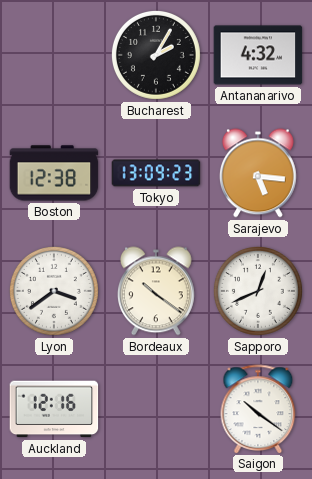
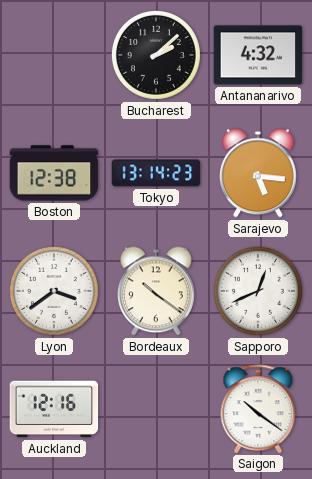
Bucharest: 2:05 -> 2:08
Tokyo: 13:09 -> 13:14
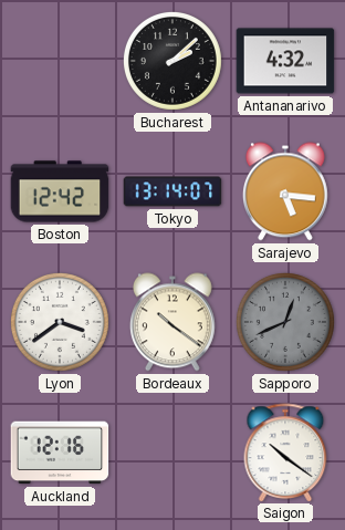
Boston: 12:38 -> 12:42
Tokyo: 13:14:23 -> 13:14:07
Sapporo dial: white -> grey
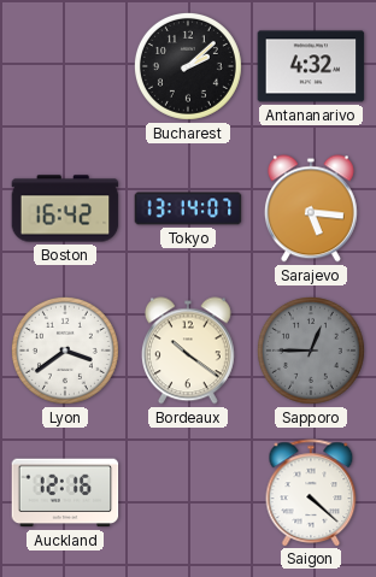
Boston: 12:42 -> 16:42
Sapporo: 12:41 -> 12:45
Saigon: 10:21 -> 4:22
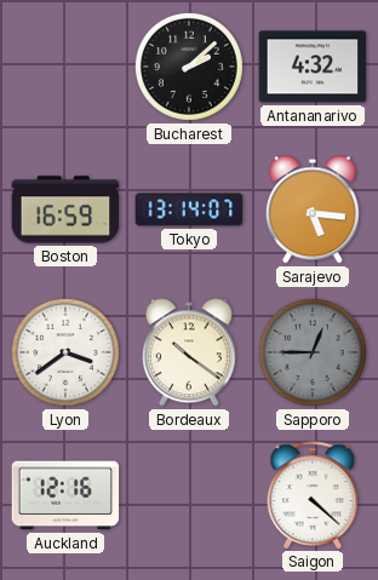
Boston: 16:42 -> 16:59
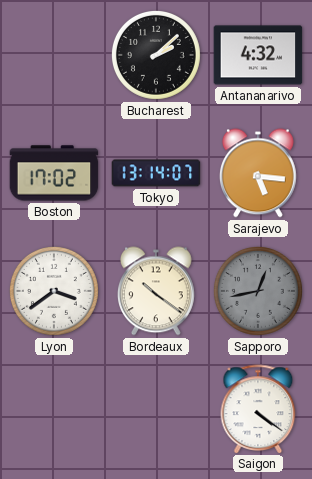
Boston: 16:59 -> 17:02
Sapporo: 12:45 -> 12:43
Auckland: 12:16 -> none
Saigon: 4:22 -> 4:21
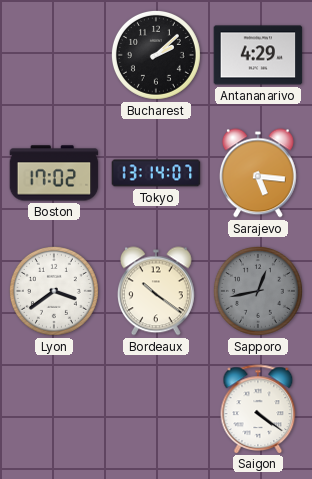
Antananarivo: 4:32 -> 4:29
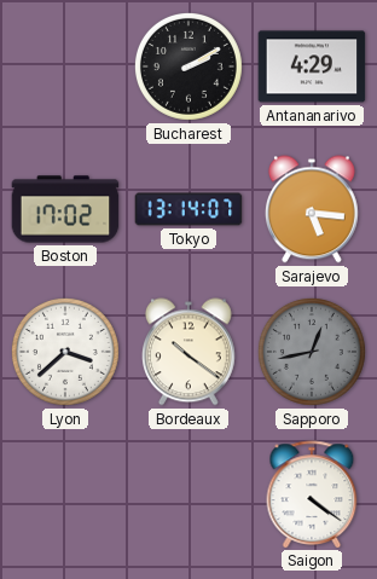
Bucharest: 2:08 -> 2:10
Lyon: 3:39 -> 3:38
